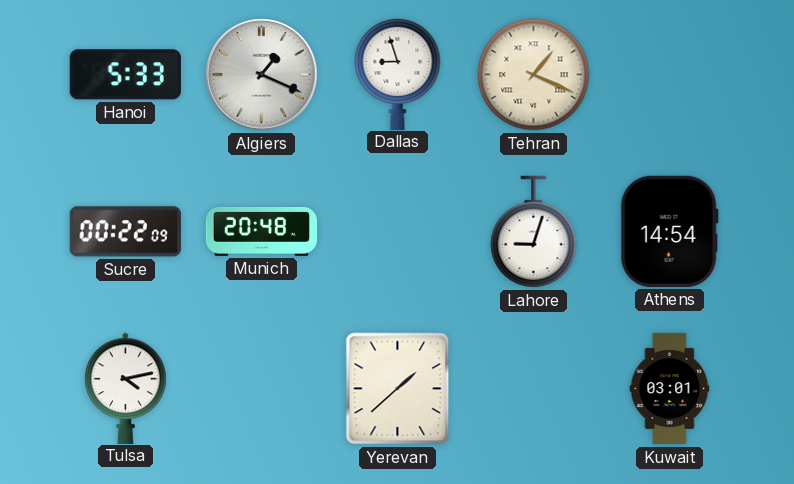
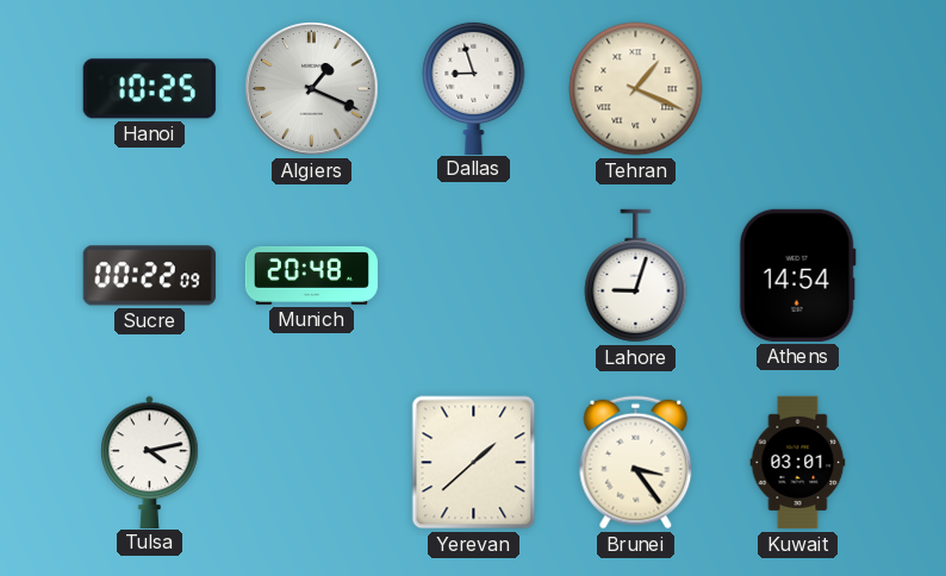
Hanoi: 5:33 -> 10:25
Brunei: none -> 3:24
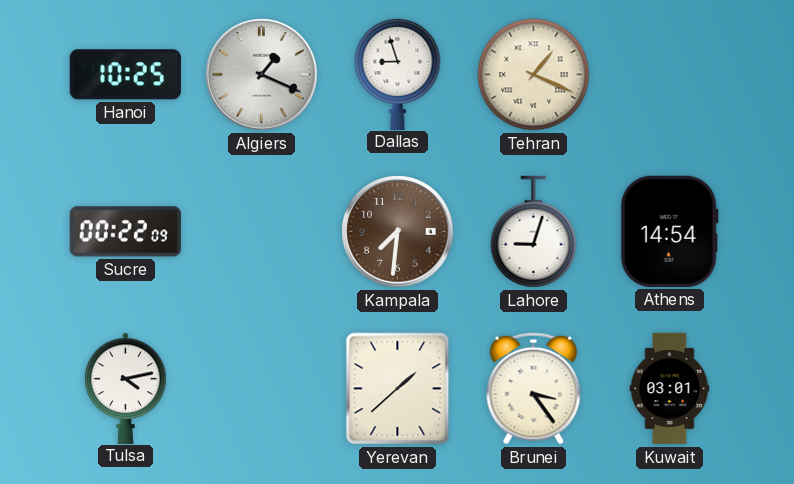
Munich: 20:48 -> none
Kampala: none -> 7:31
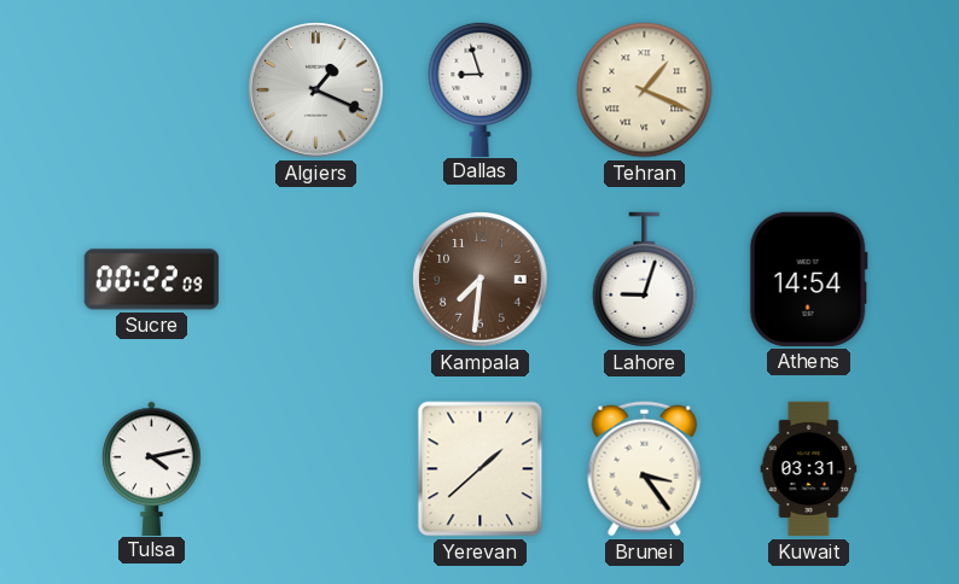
Hanoi: 10:25 -> none
Kuwait: 03:01 -> 03:31
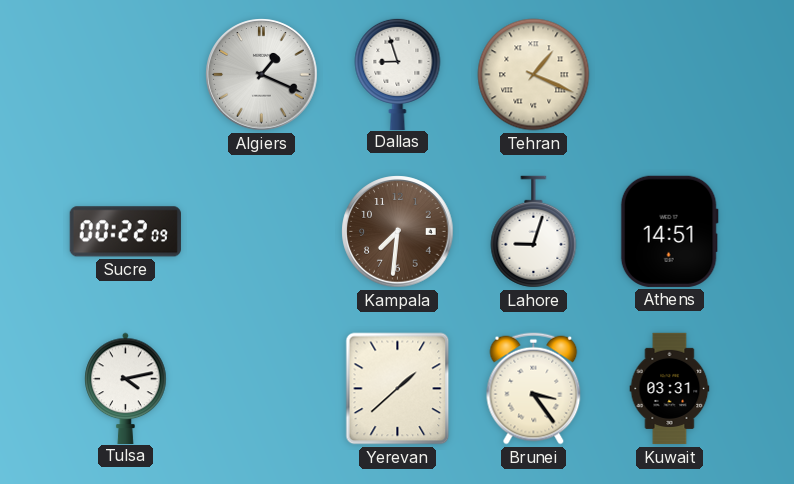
Athens: 14:54 -> 14:51
